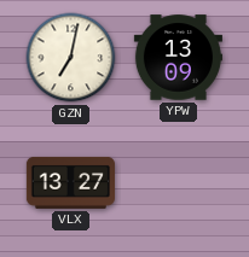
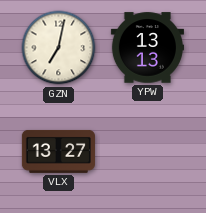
YPW: 13:09 -> 13:13
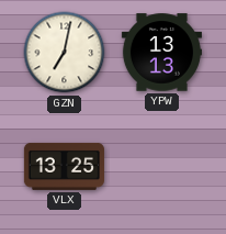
VLX: 13:27 -> 13:25
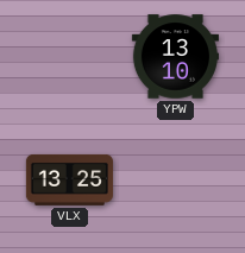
GZN: 7:02 -> none
YPW: 13:13 -> 13:10
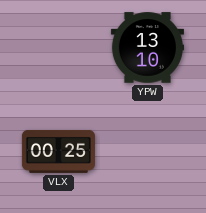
VLX: 13:25 -> 00:25
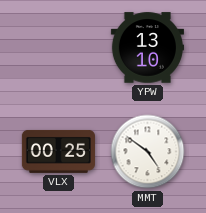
MMT: none -> 4:51
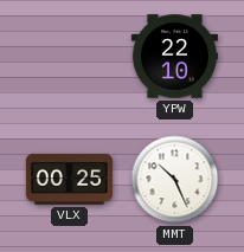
YPW: 13:10 -> 22:10
MMT: 4:51 -> 10:26
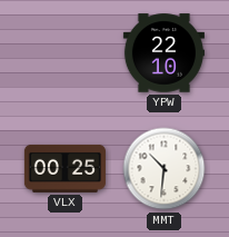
MMT: 10:26 -> 10:31
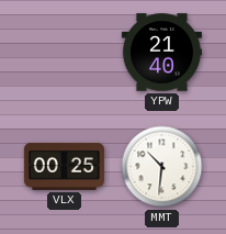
YPW: 22:10 -> 21:40
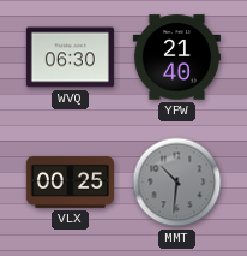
WVQ: none -> 06:30
MMT dial: white -> grey
